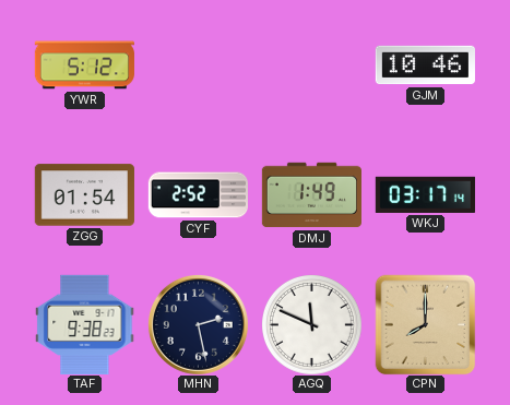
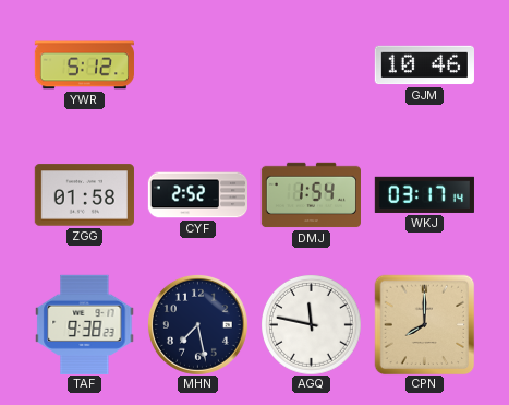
ZGG: 01:54 -> 01:58
DMJ: 1:49 -> 1:54
MHN: 2:28 -> 7:28
AGQ: 11:49 -> 11:47
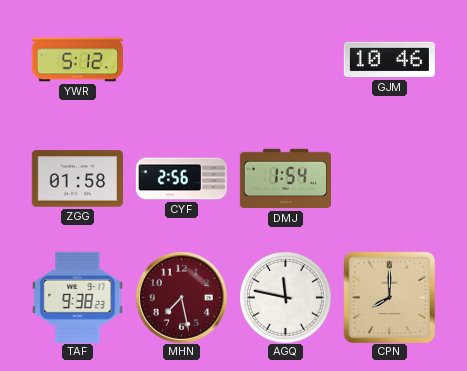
CYF: 2:52 -> 2:56
WKJ: 03:17 -> none
MHN dial: navy -> burgundy
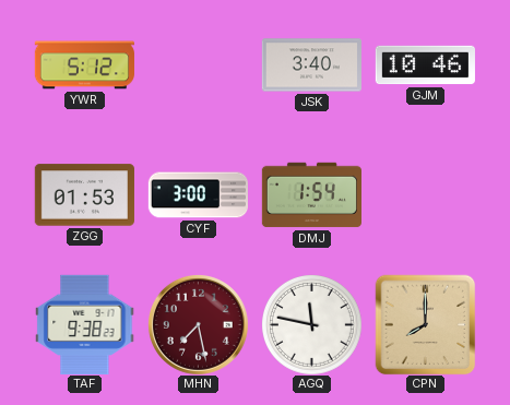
JSK: none -> 3:40
ZGG: 01:58 -> 01:53
CYF: 2:56 -> 3:00
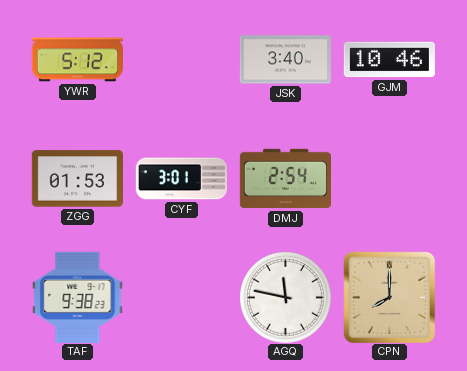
CYF: 3:00 -> 3:01
DMJ: 1:54 -> 2:54
MHN: 7:28 -> none
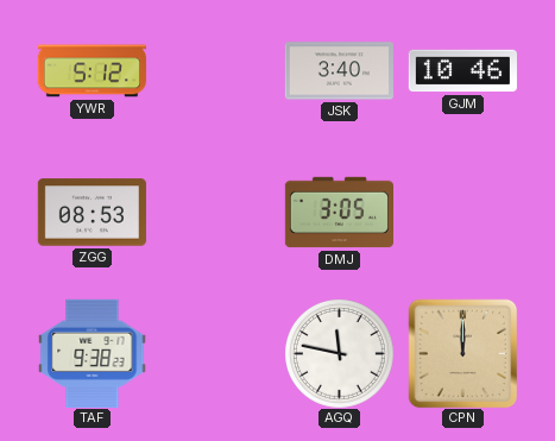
ZGG: 01:53 -> 08:53
CYF: 3:01 -> none
DMJ: 2:54 -> 3:05
CPN: 8:00 -> 12:00
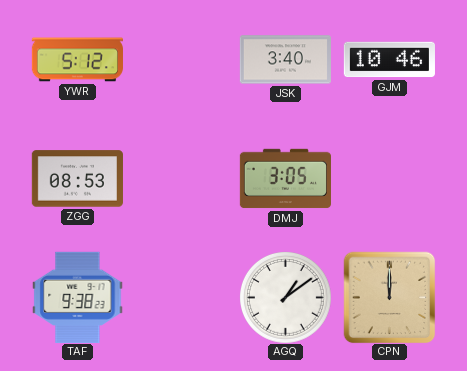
AGQ: 11:47 -> 1:09
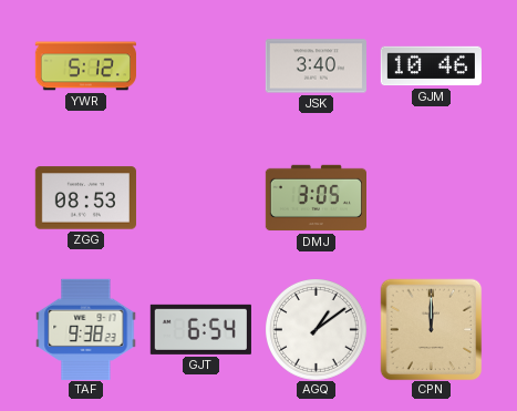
GJT: none -> 6:54
